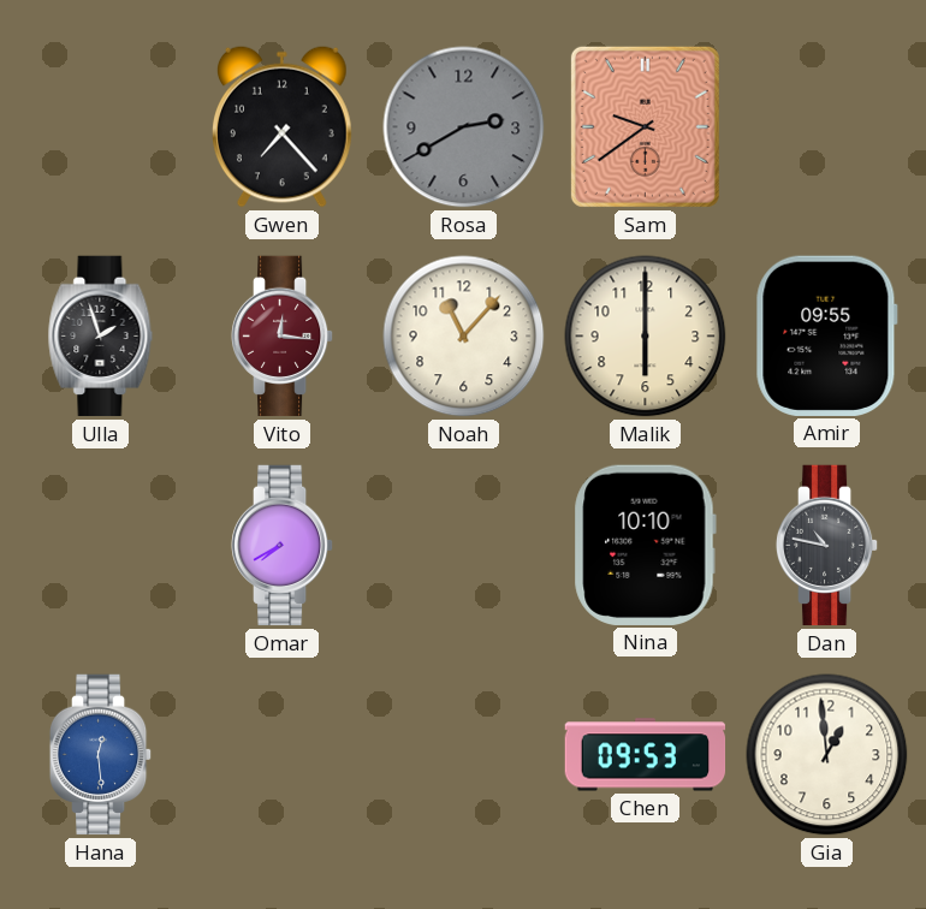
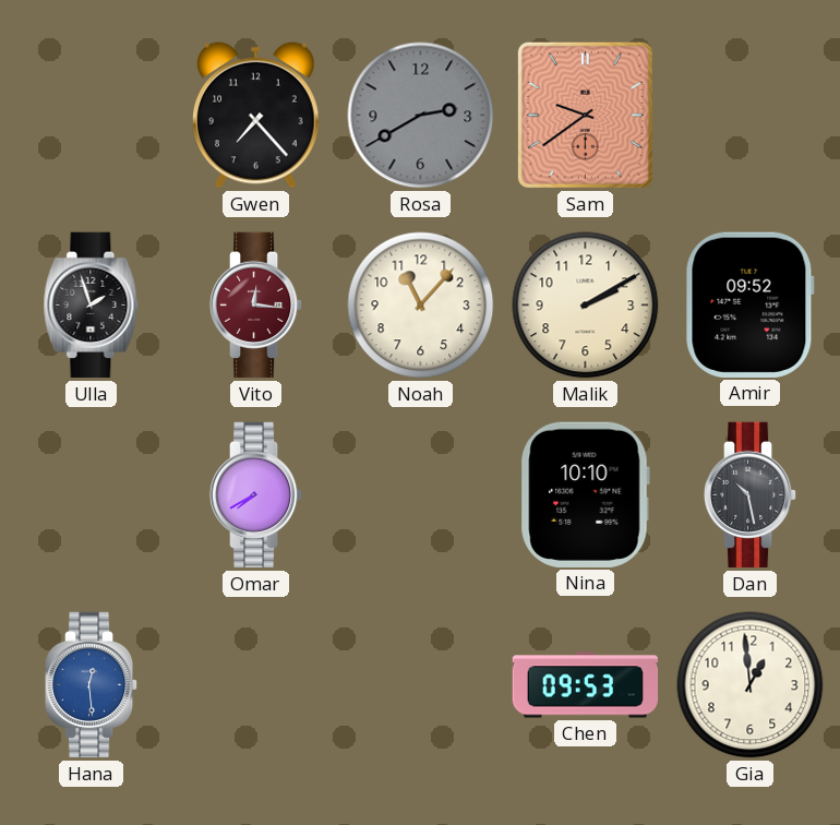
Malik: 6:00 -> 2:10
Amir: 09:55 -> 09:52
Dan: 10:47 -> 10:28
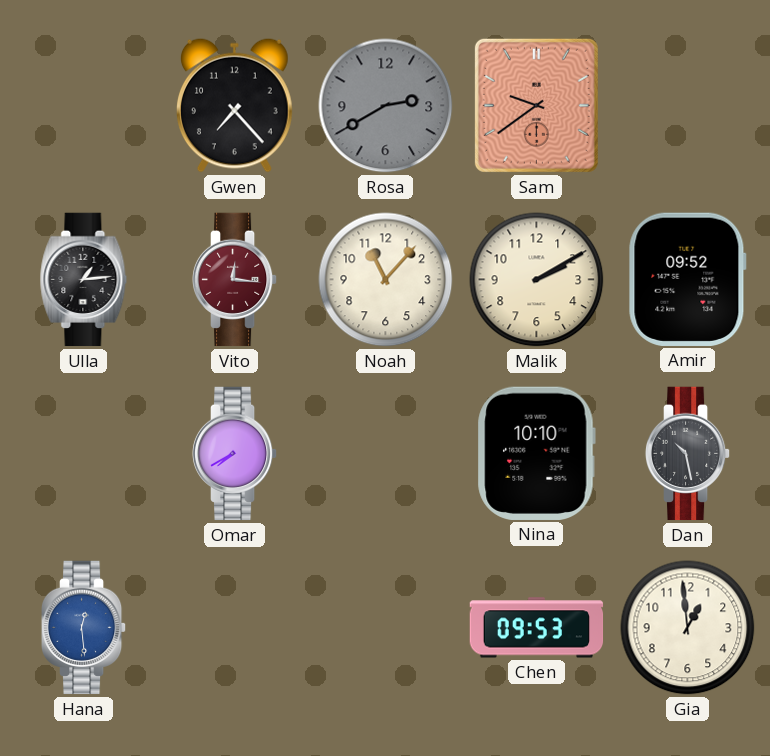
Ulla: 1:57 -> 1:14
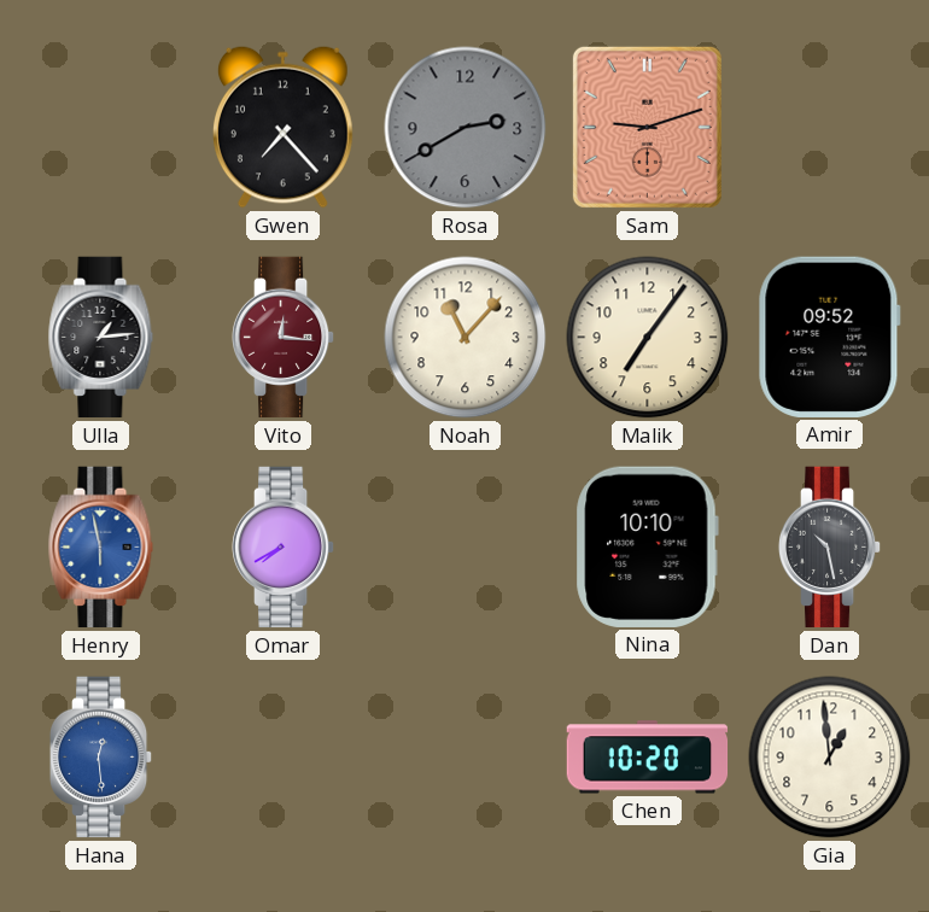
Sam: 9:39 -> 9:12
Malik: 2:10 -> 7:06
Henry: none -> 5:58
Chen: 09:53 -> 10:20
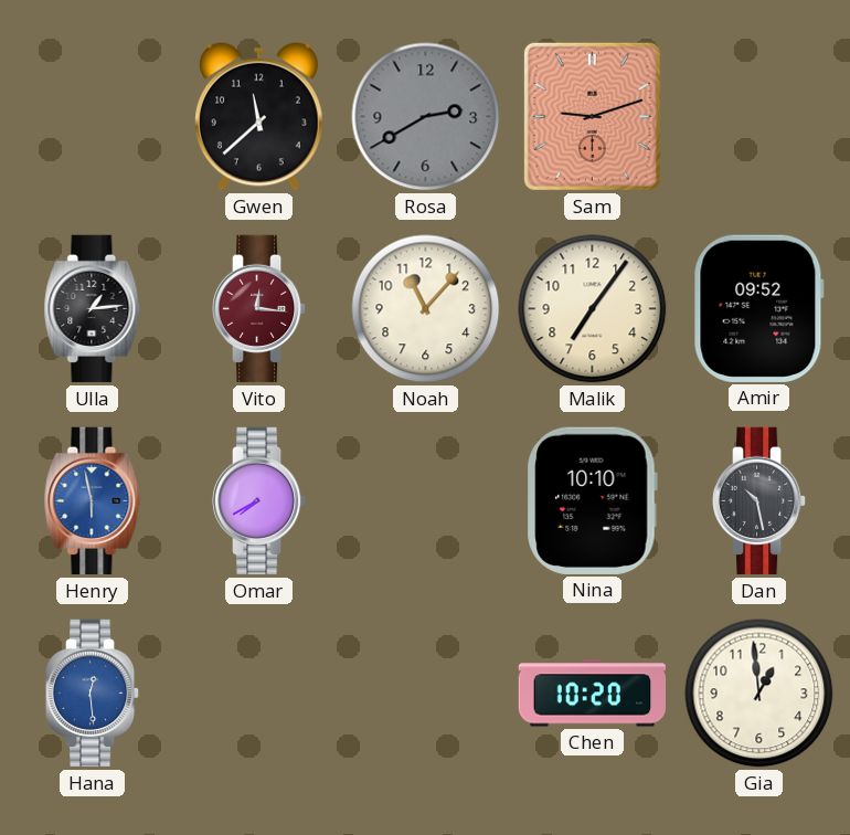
Gwen: 7:23 -> 11:38
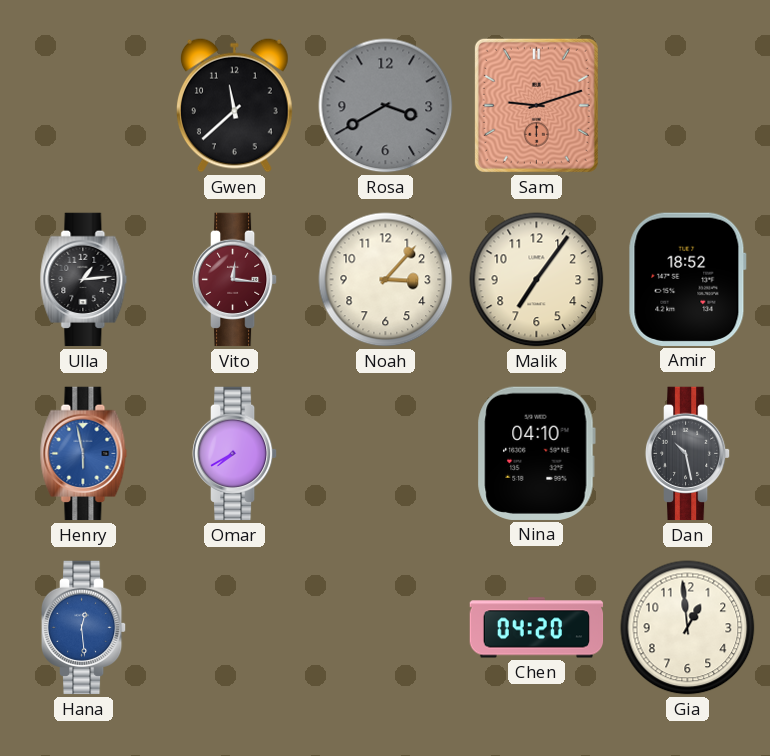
Rosa: 2:40 -> 3:40
Noah: 11:07 -> 3:07
Amir: 09:52 -> 18:52
Nina: 10:10 -> 04:10
Chen: 10:20 -> 04:20
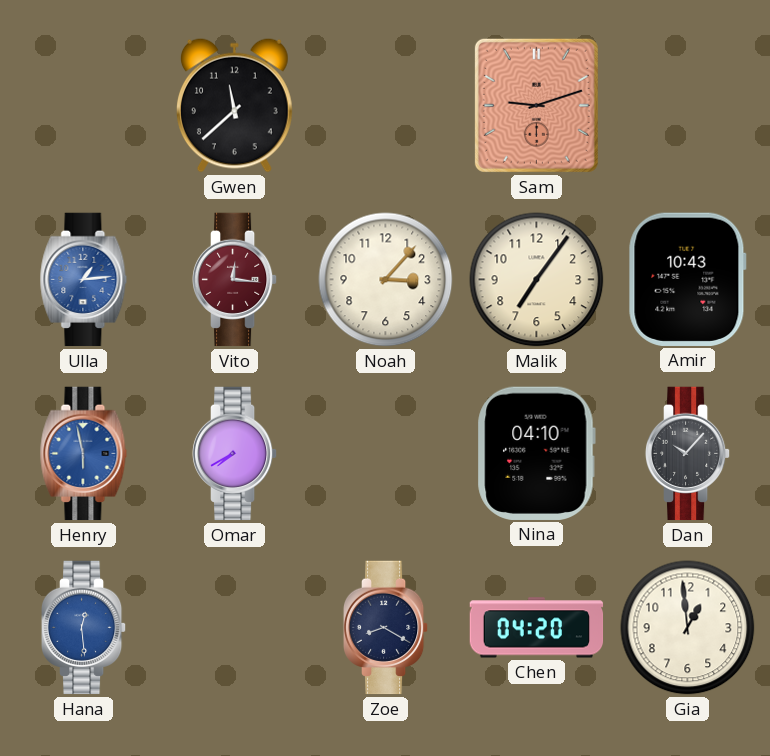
Rosa: 3:40 -> none
Ulla dial: black -> blue
Amir: 18:52 -> 10:43
Dan: 10:28 -> 10:07
Zoe: none -> 8:20
